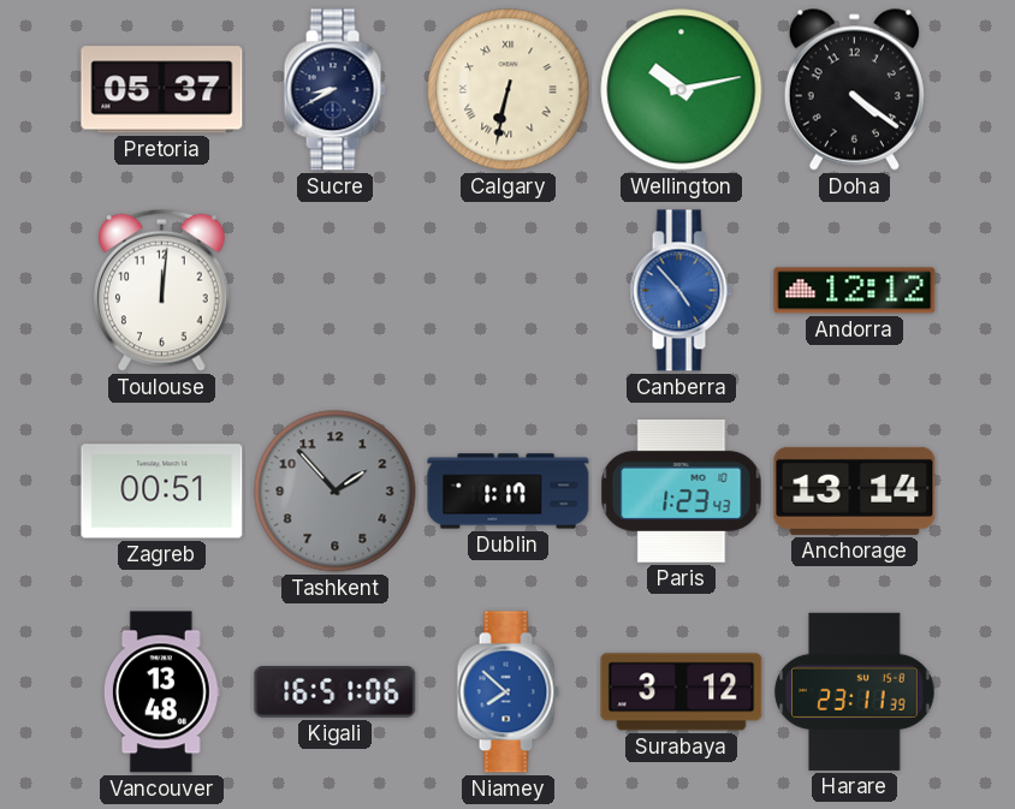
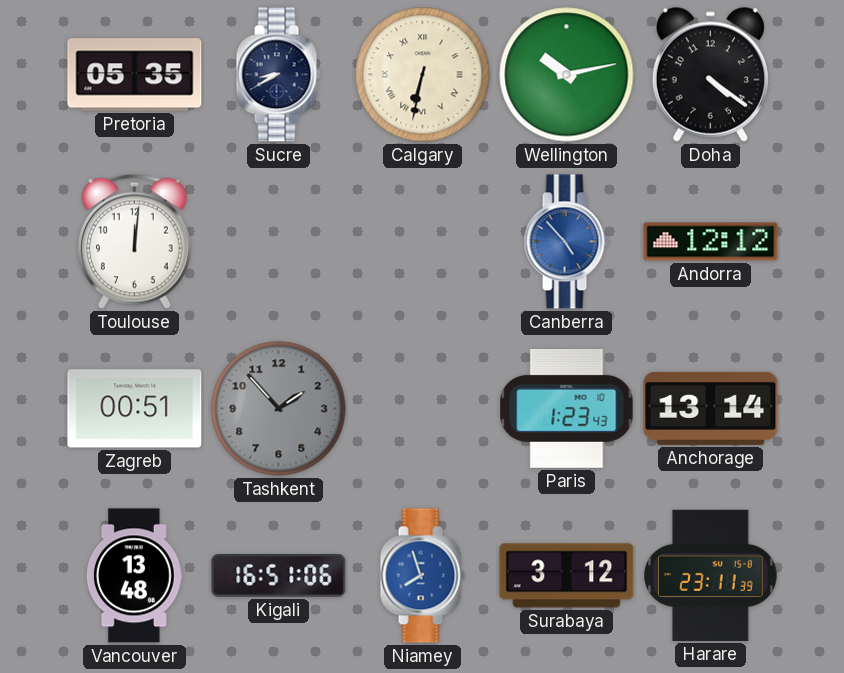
Pretoria: 05:37 -> 05:35
Dublin: 1:17 -> none
Niamey: 7:52 -> 7:57
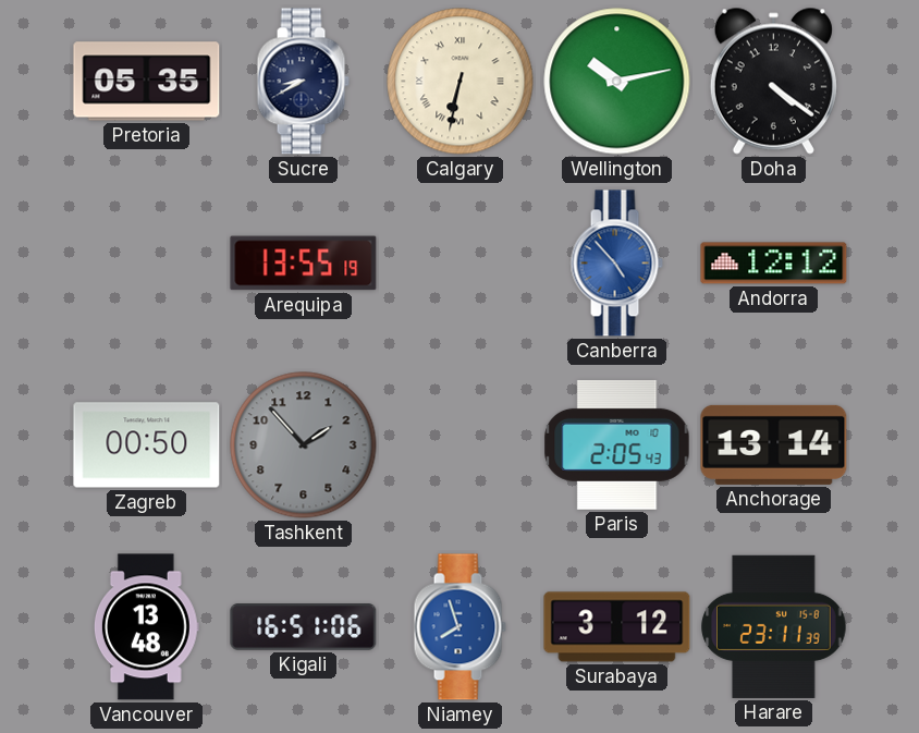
Toulouse: 12:01 -> none
Arequipa: none -> 13:55
Zagreb: 00:51 -> 00:50
Paris: 1:23 -> 2:05
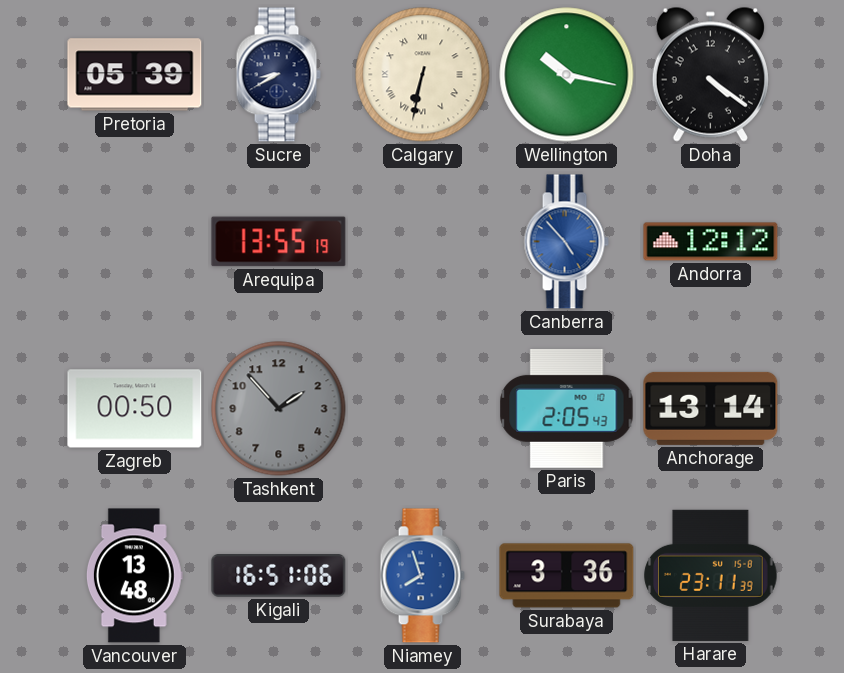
Pretoria: 05:35 -> 05:39
Wellington: 10:13 -> 10:17
Surabaya: 3:12 -> 3:36
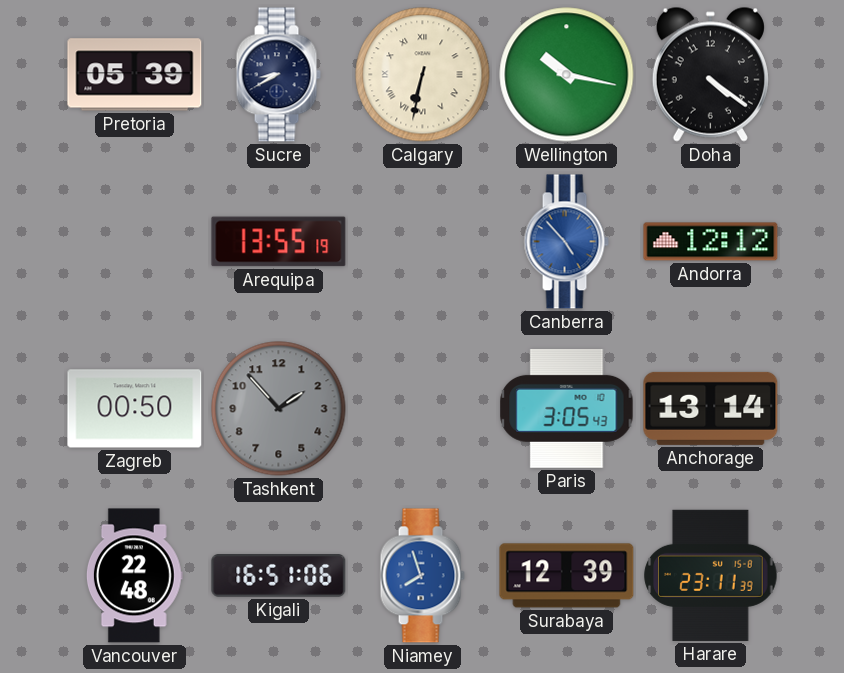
Paris: 2:05 -> 3:05
Vancouver: 13:48 -> 22:48
Surabaya: 3:36 -> 12:39
